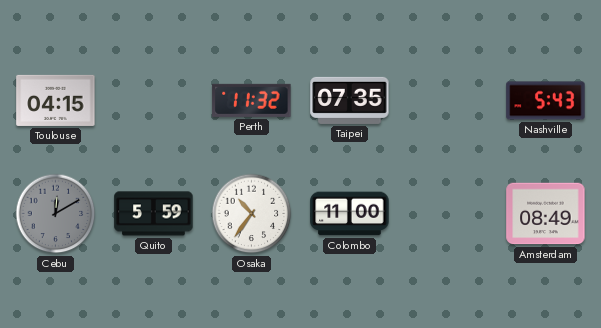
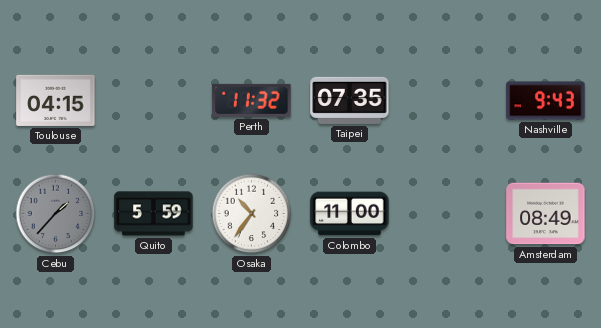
Nashville: 5:43 -> 9:43
Cebu: 12:10 -> 1:37
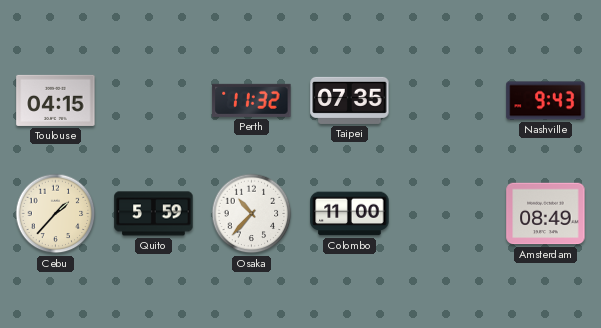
Cebu dial: grey -> cream
Osaka: 10:36 -> 10:37
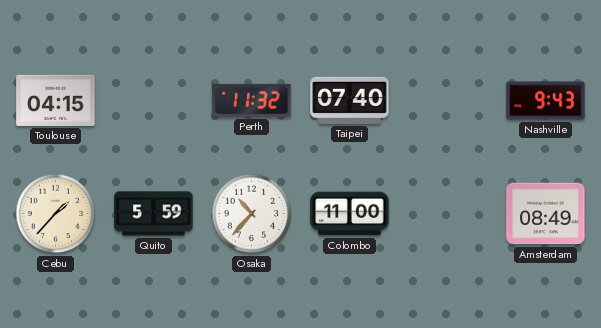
Taipei: 07:35 -> 07:40
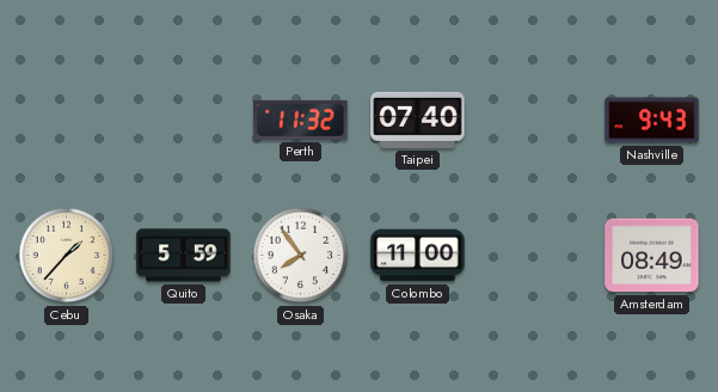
Toulouse: 04:15 -> none
Osaka: 10:37 -> 7:54
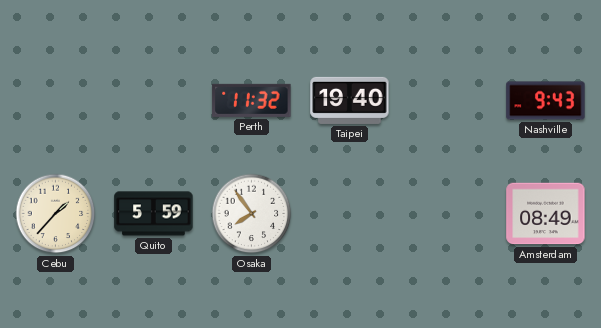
Taipei: 07:40 -> 19:40
Colombo: 11:00 -> none
